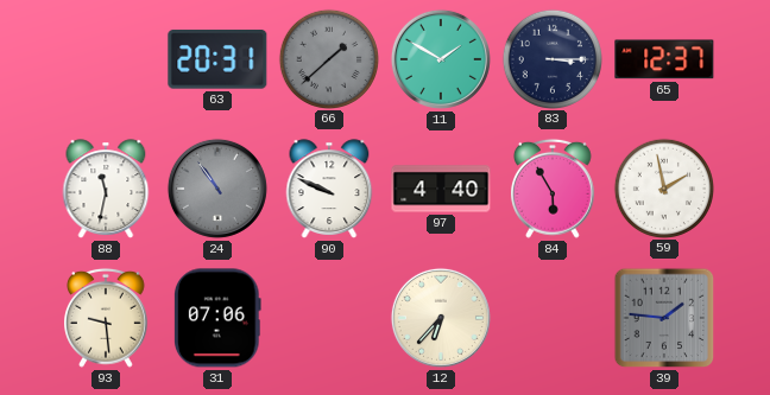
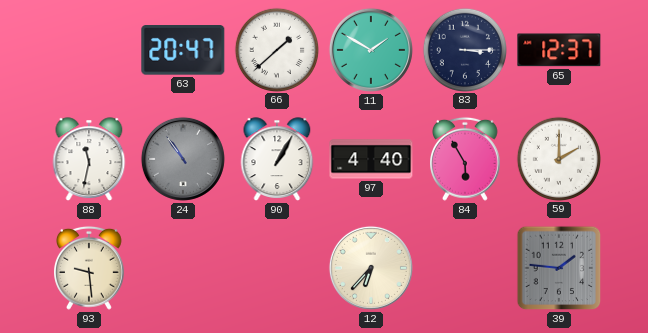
63: 20:31 -> 20:47
66 dial: grey -> white
90: 9:49 -> 1:05
59: 1:58 -> 2:00
31: 07:06 -> none
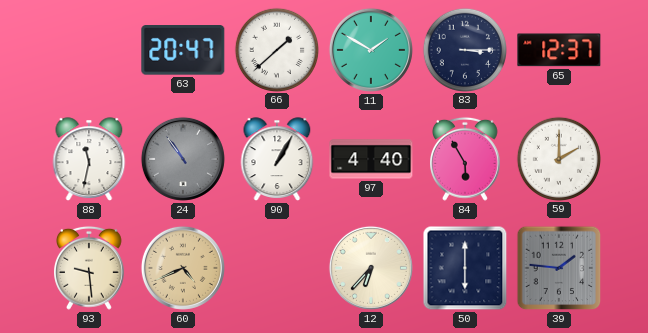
60: none -> 4:41
50: none -> 6:00
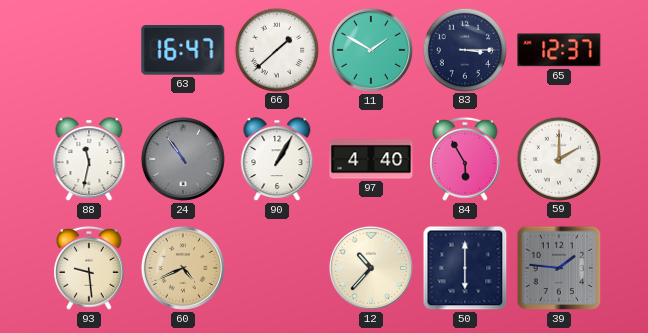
63: 20:47 -> 16:47
12: 6:37 -> 10:37
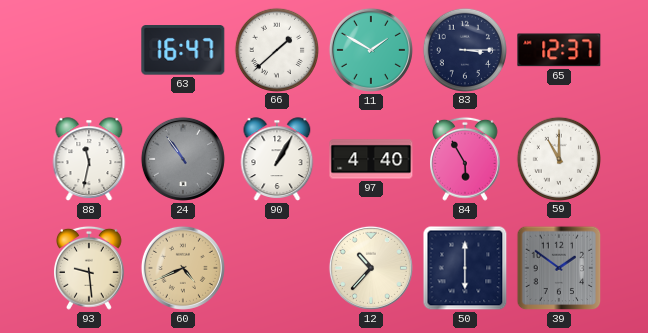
59: 2:00 -> 11:00
39: 1:46 -> 1:51
